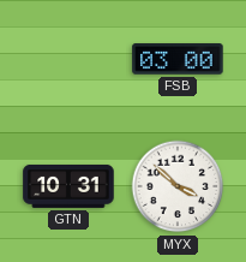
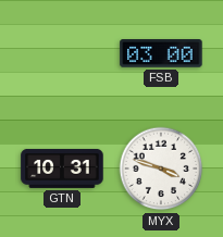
MYX: 3:52 -> 3:48
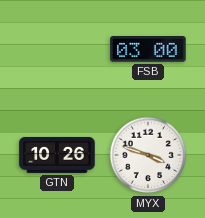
GTN: 10:31 -> 10:26
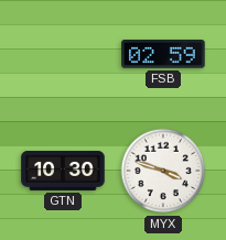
FSB: 03:00 -> 02:59
GTN: 10:26 -> 10:30
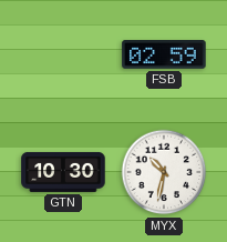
MYX: 3:48 -> 10:32
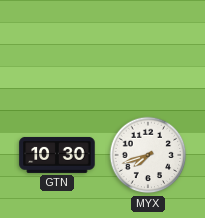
FSB: 02:59 -> none
MYX: 10:32 -> 7:42
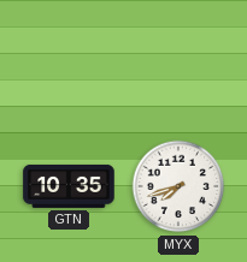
GTN: 10:30 -> 10:35
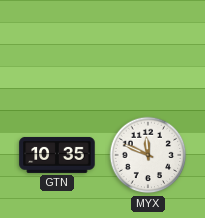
MYX: 7:42 -> 11:49
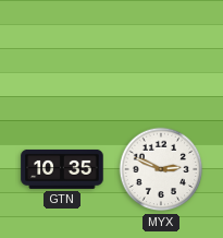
MYX: 11:49 -> 2:49
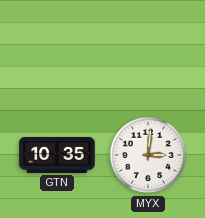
MYX: 2:49 -> 3:01
